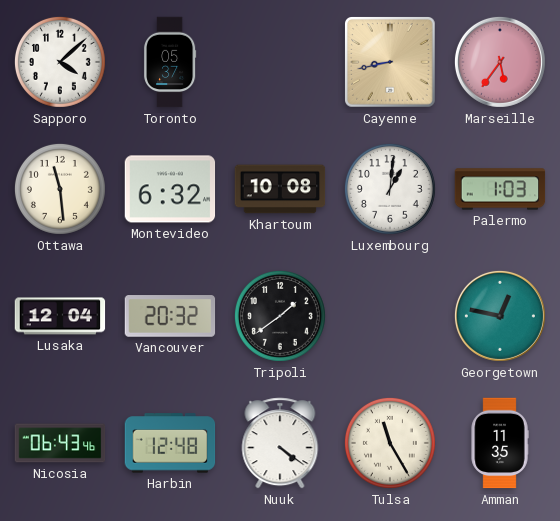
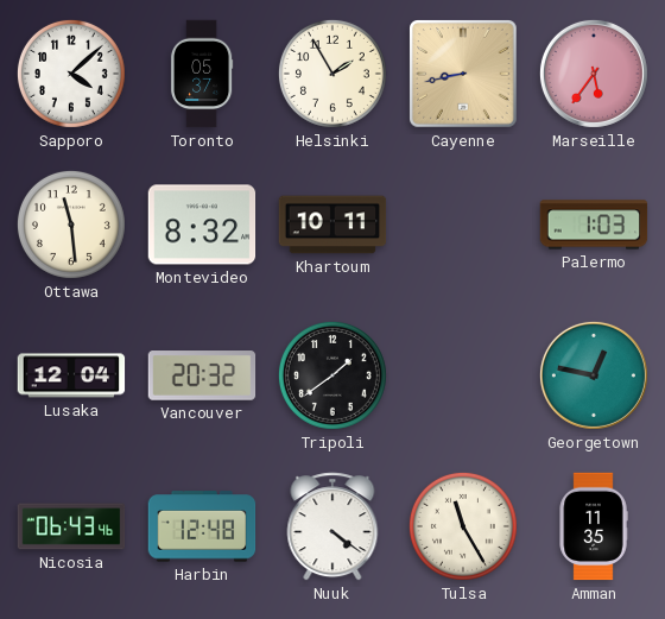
Helsinki: none -> 1:55
Montevideo: 6:32 -> 8:32
Khartoum: 10:08 -> 10:11
Luxembourg: 1:01 -> none
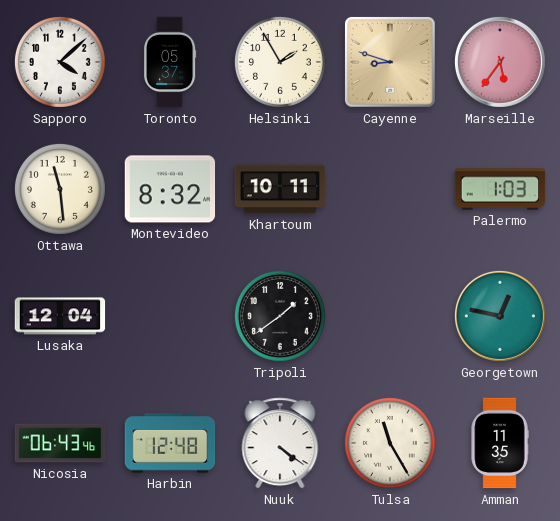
Cayenne: 8:43 -> 8:48
Vancouver: 20:32 -> none
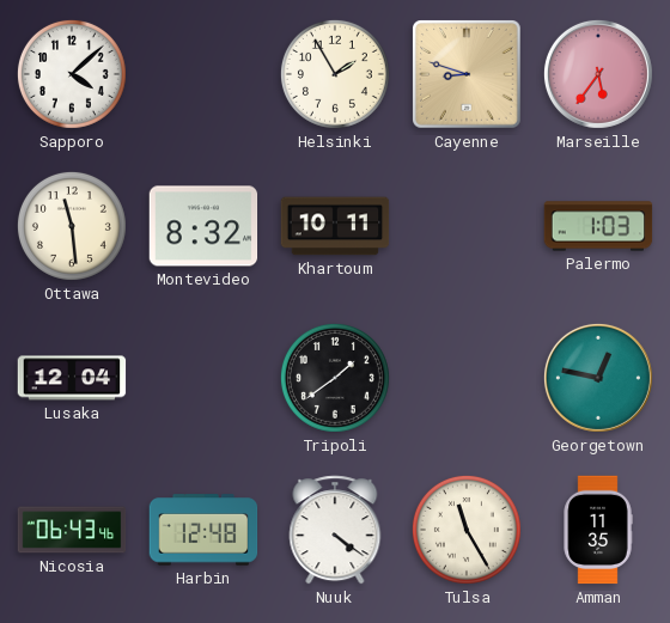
Toronto: 05:37 -> none
